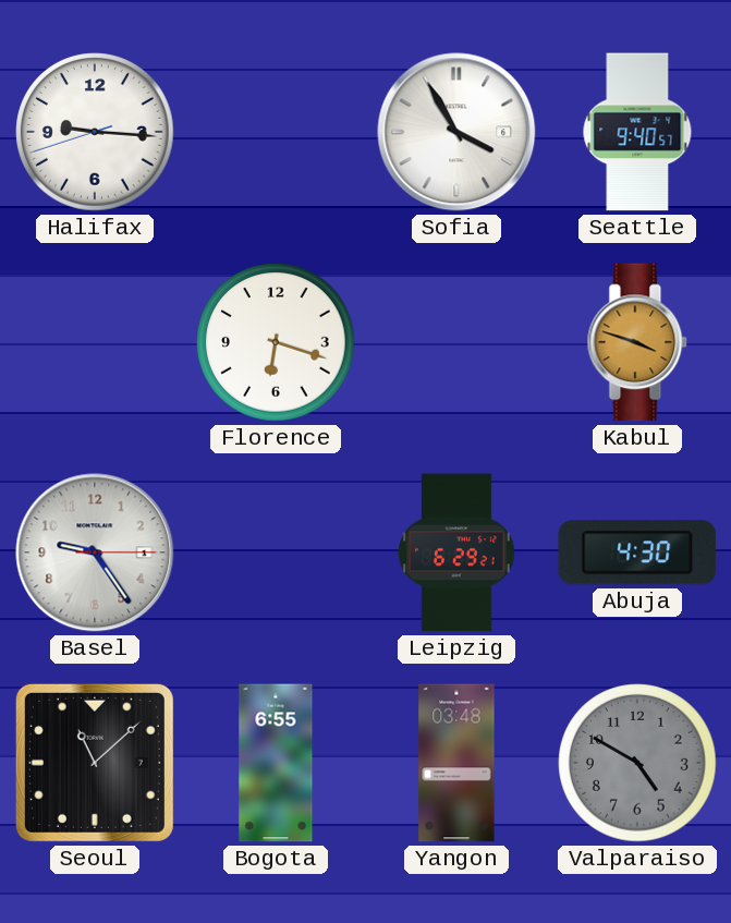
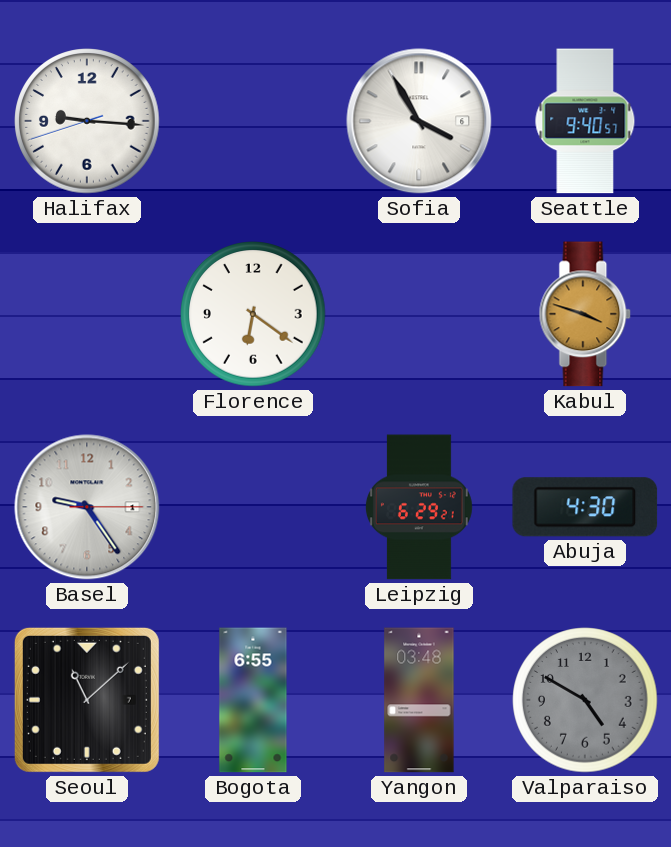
Florence: 6:18 -> 6:21
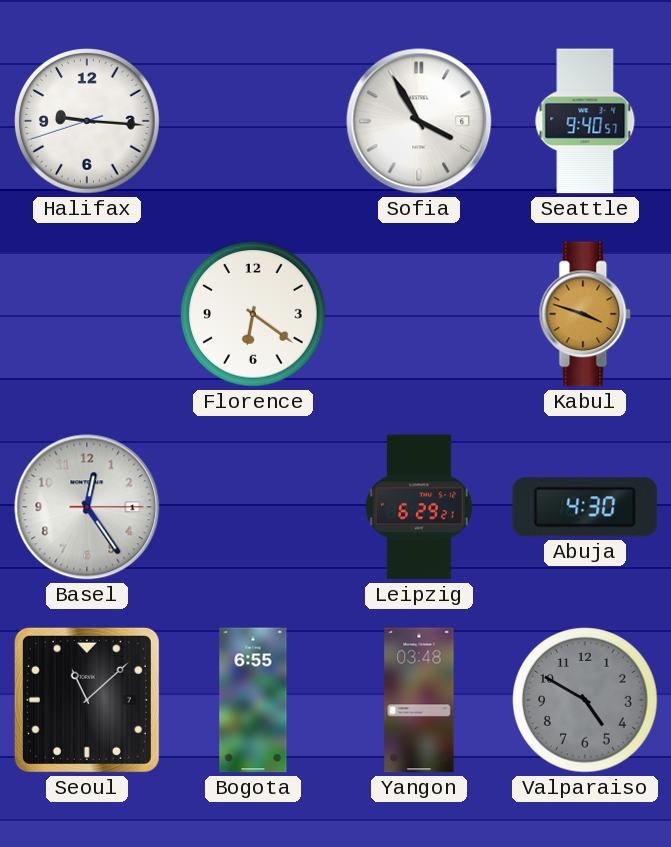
Basel: 9:24 -> 12:24
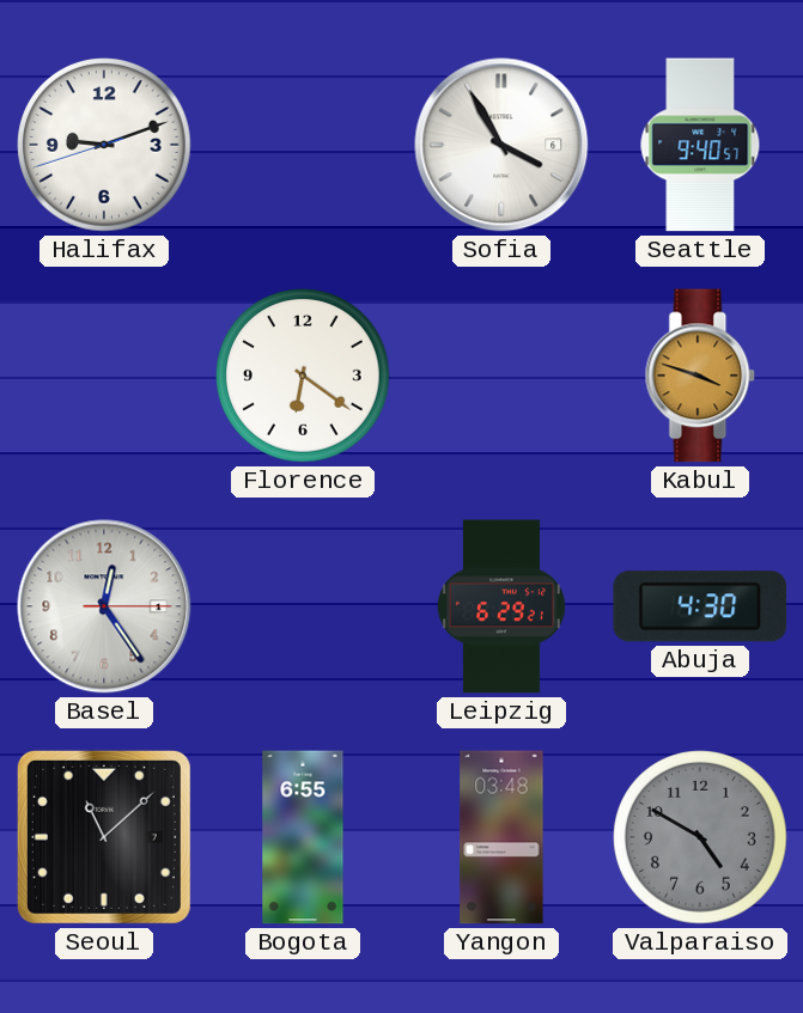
Halifax: 9:15 -> 9:11
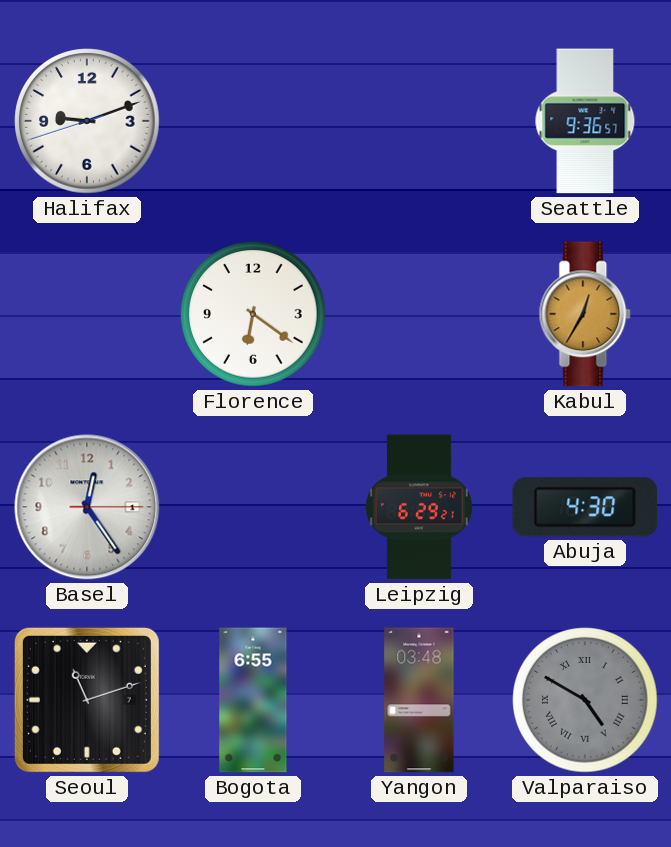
Sofia: 3:55 -> none
Seattle: 9:40 -> 9:36
Kabul: 3:48 -> 12:35
Seoul: 11:08 -> 11:12
Valparaiso numerals: Arabic -> Roman
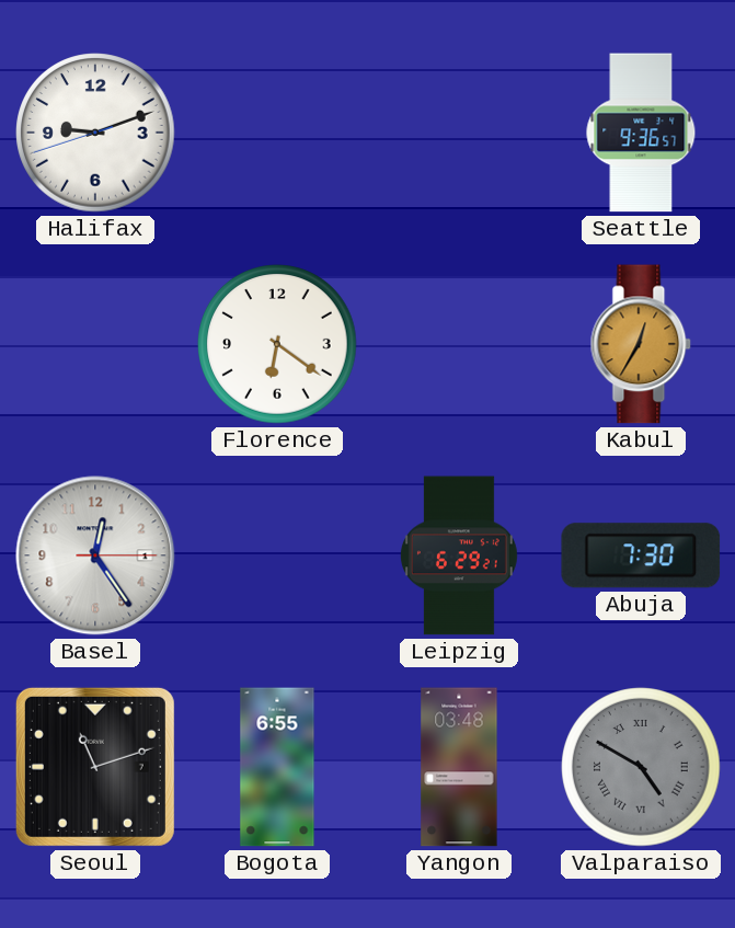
Abuja: 4:30 -> 7:30
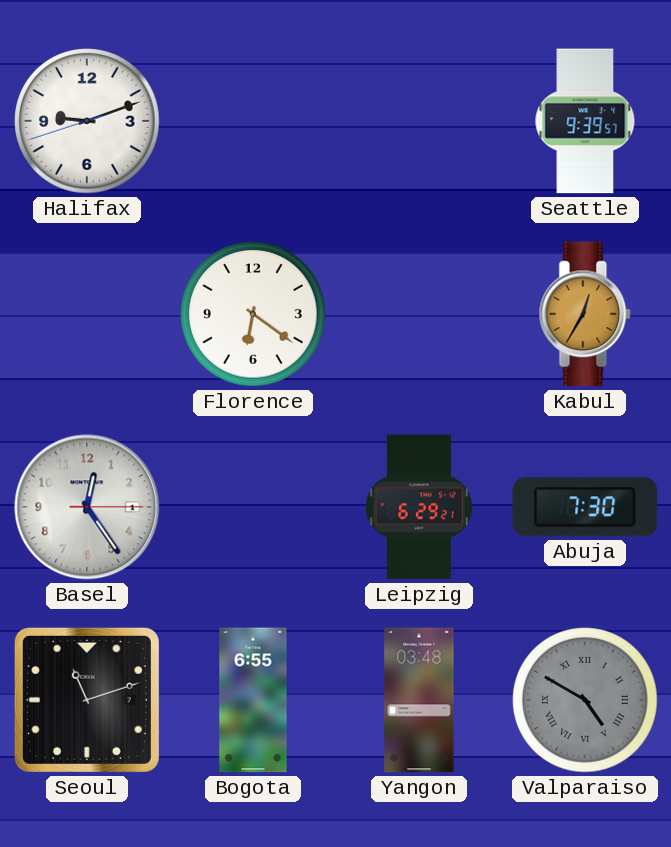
Seattle: 9:36 -> 9:39
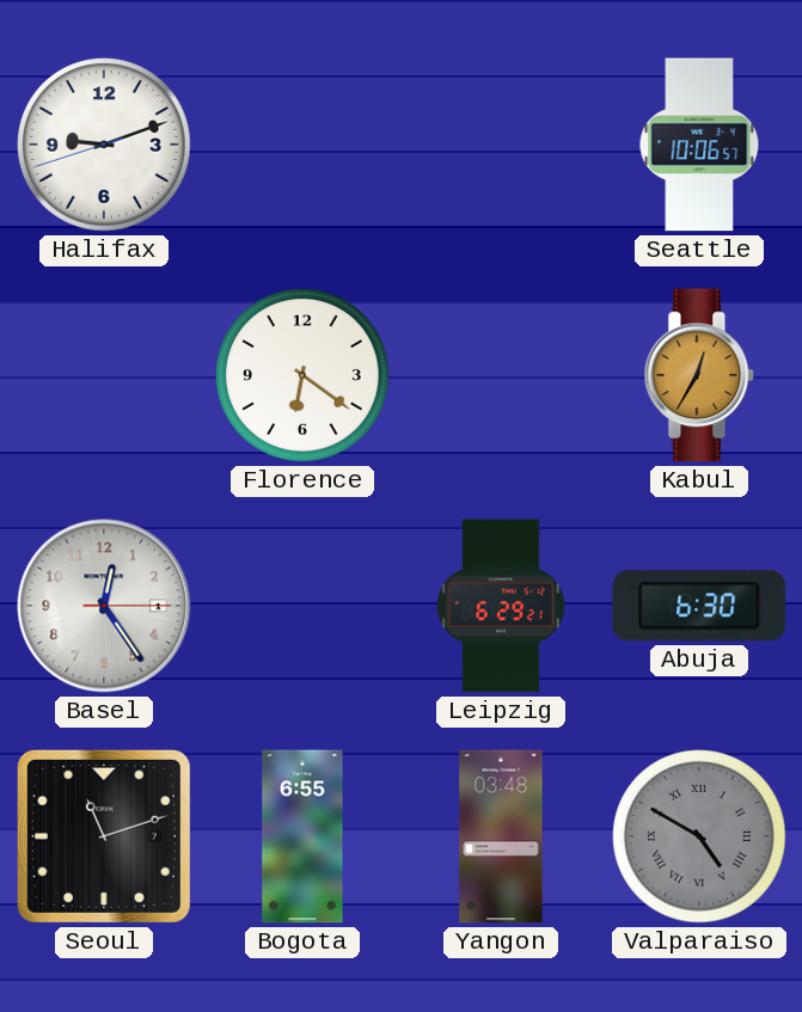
Seattle: 9:39 -> 10:06
Abuja: 7:30 -> 6:30
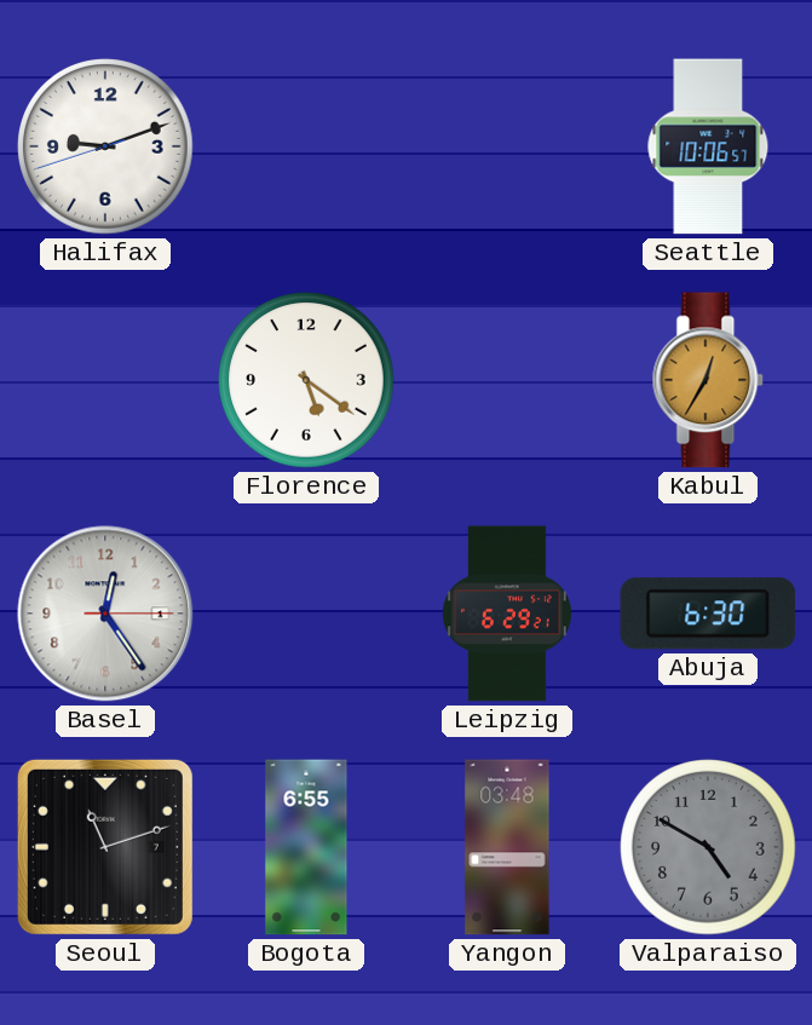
Florence: 6:21 -> 5:21
Valparaiso numerals: Roman -> Arabic
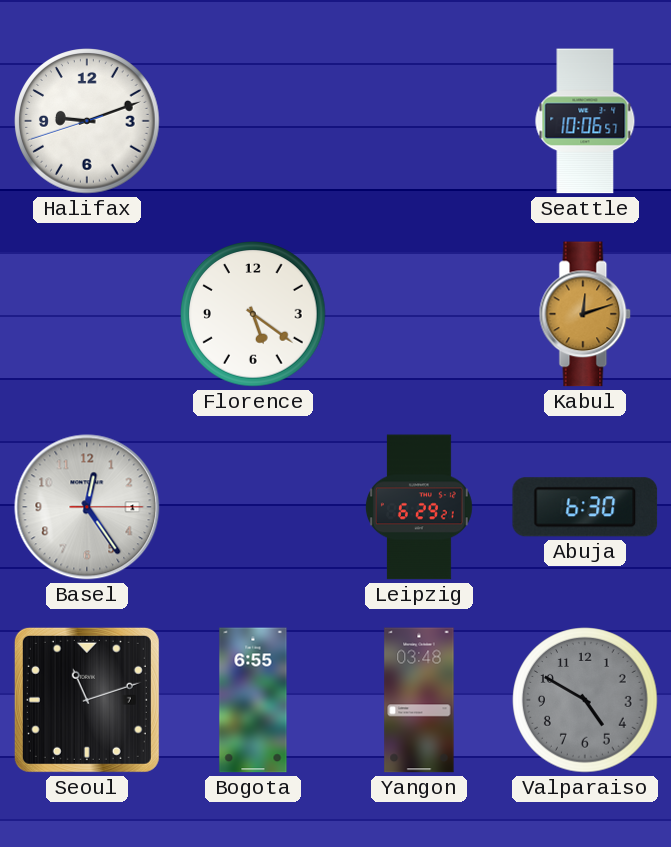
Kabul: 12:35 -> 12:12
